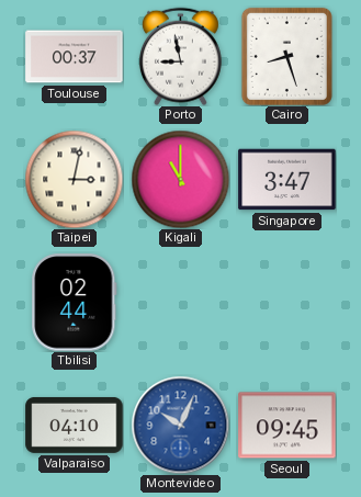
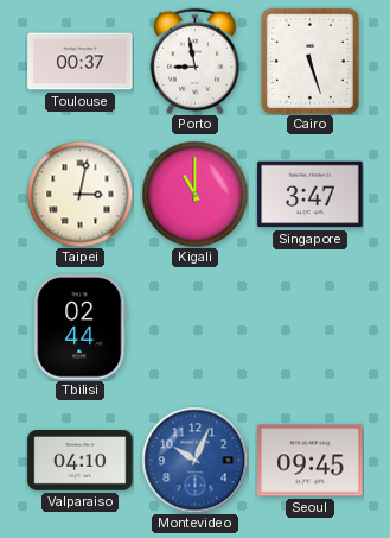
Cairo: 8:27 -> 5:27
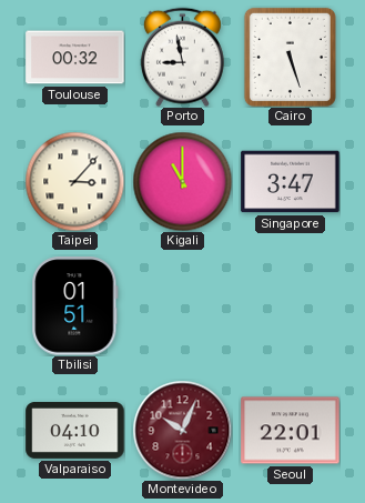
Toulouse: 00:37 -> 00:32
Taipei: 3:02 -> 3:07
Tbilisi: 02:44 -> 01:51
Montevideo dial: blue -> burgundy
Seoul: 09:45 -> 22:01
